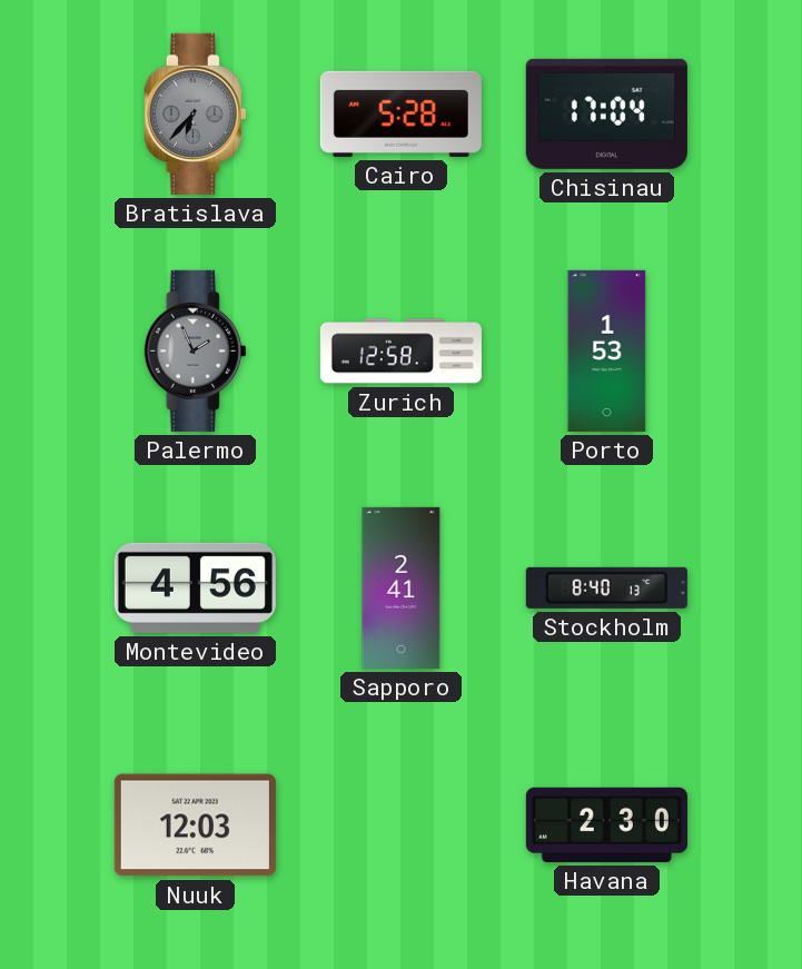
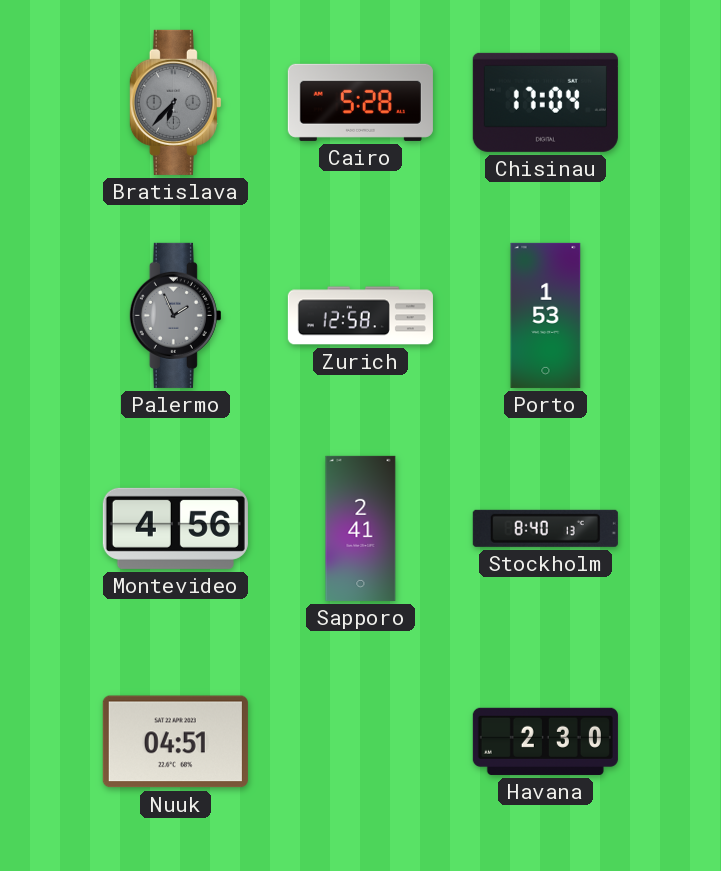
Nuuk: 12:03 -> 04:51
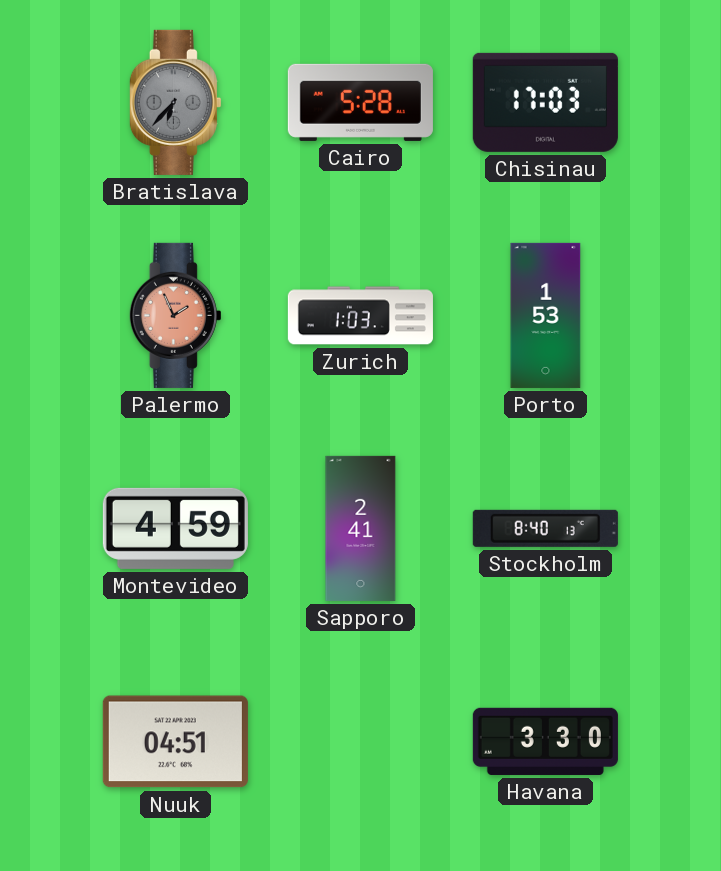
Chisinau: 17:04 -> 17:03
Palermo dial: grey -> salmon
Zurich: 12:58 -> 1:03
Montevideo: 4:56 -> 4:59
Havana: 2:30 -> 3:30
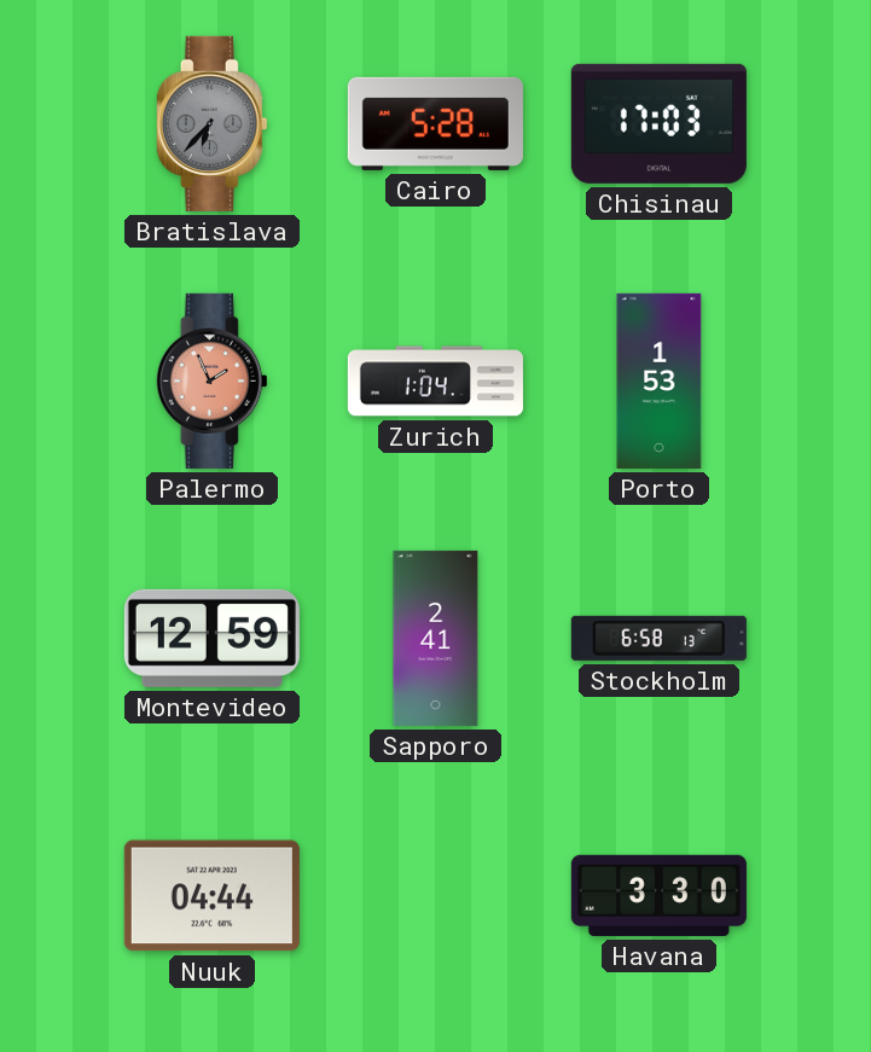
Zurich: 1:03 -> 1:04
Montevideo: 4:59 -> 12:59
Stockholm: 8:40 -> 6:58
Nuuk: 04:51 -> 04:44
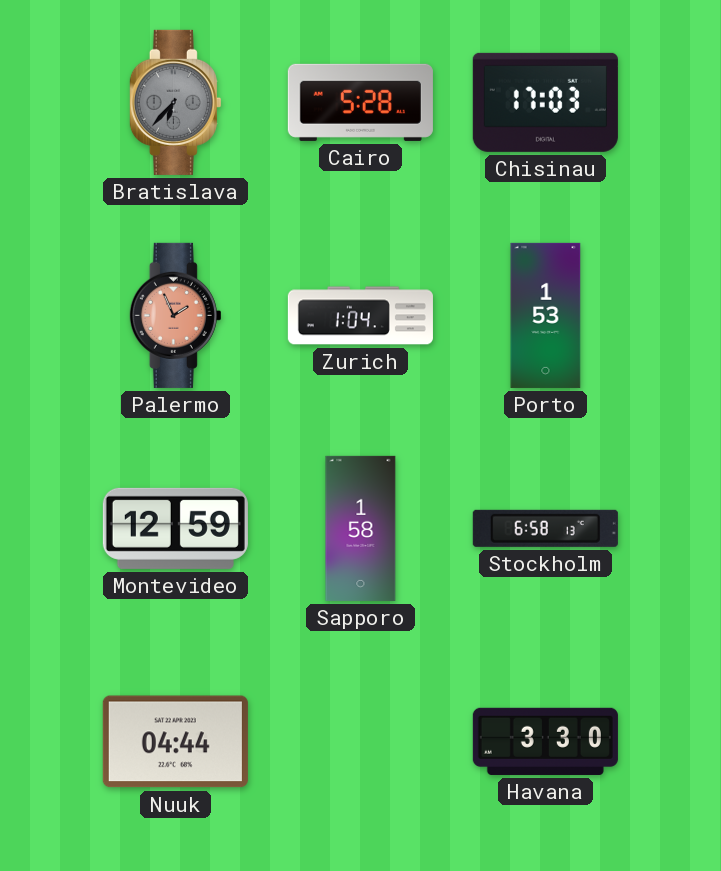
Sapporo: 2:41 -> 1:58
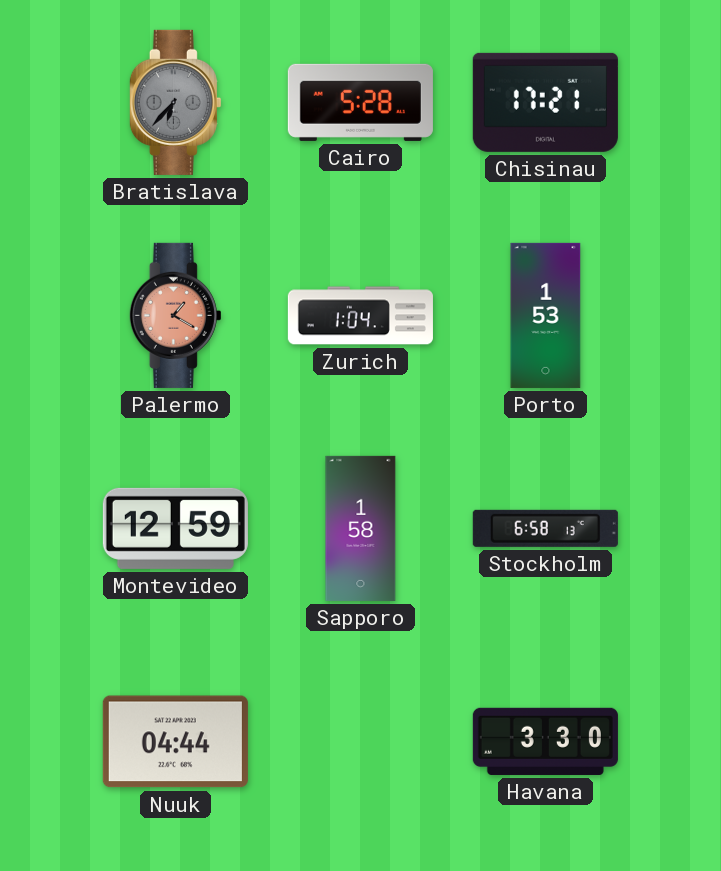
Chisinau: 17:03 -> 17:21
Palermo: 1:56 -> 1:20
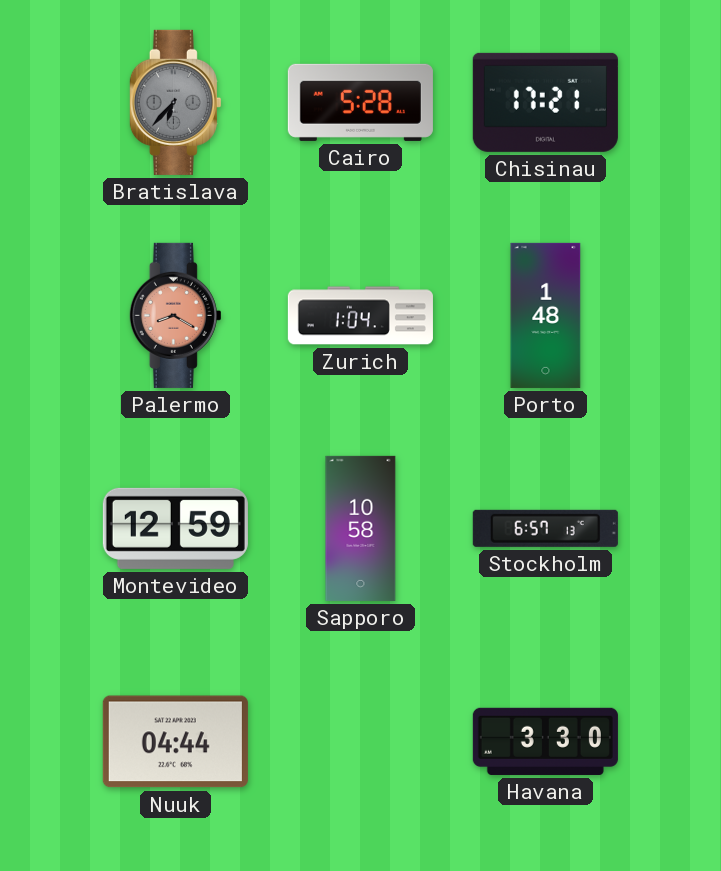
Palermo: 1:20 -> 8:20
Porto: 1:53 -> 1:48
Sapporo: 1:58 -> 10:58
Stockholm: 6:58 -> 6:57
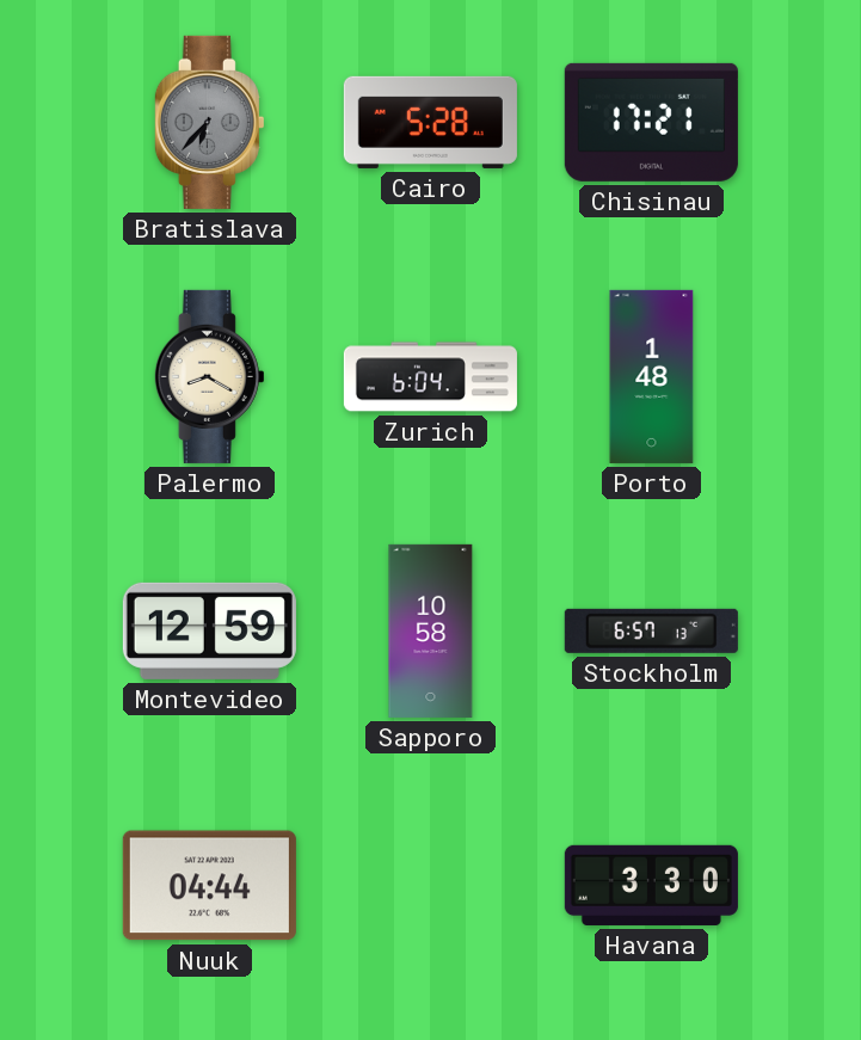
Palermo dial: salmon -> cream
Zurich: 1:04 -> 6:04
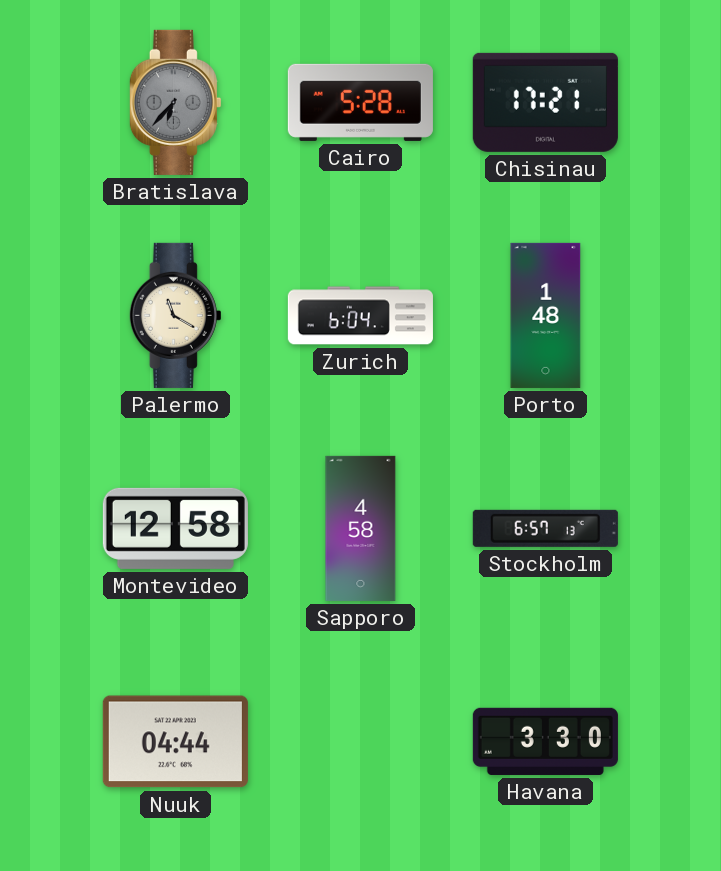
Palermo: 8:20 -> 11:20
Montevideo: 12:59 -> 12:58
Sapporo: 10:58 -> 4:58
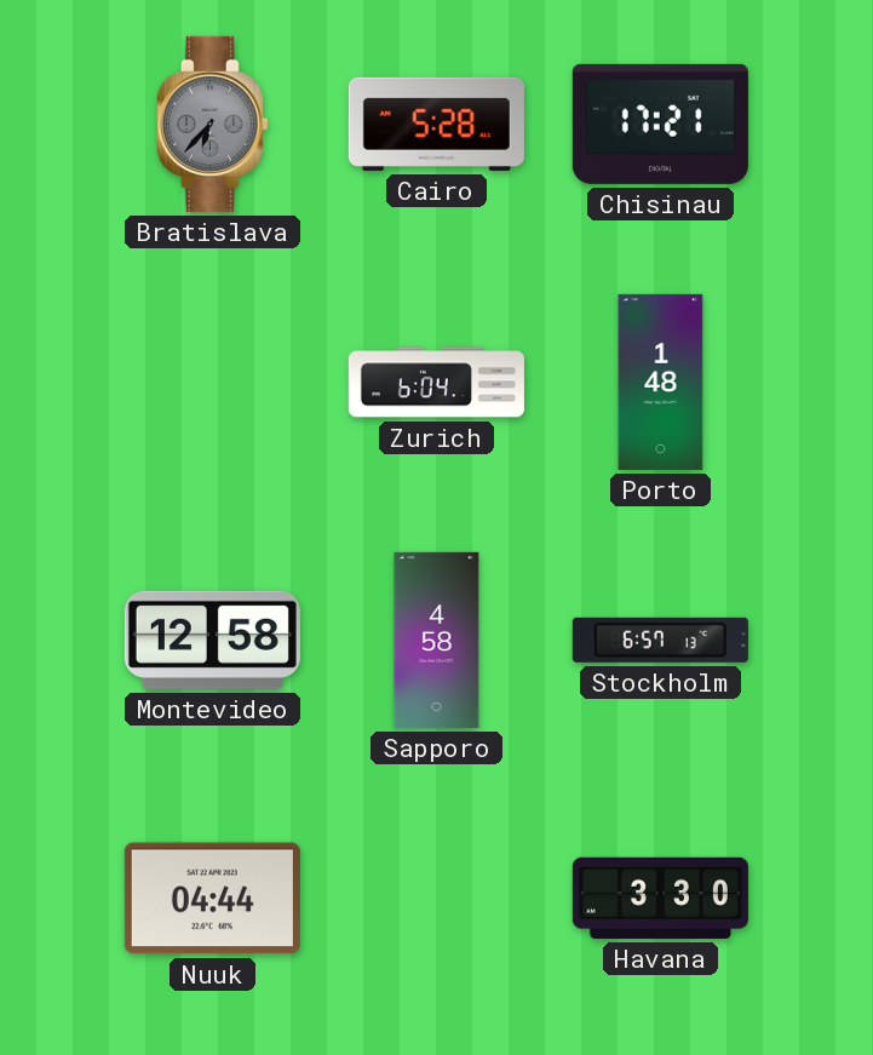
Palermo: 11:20 -> none
